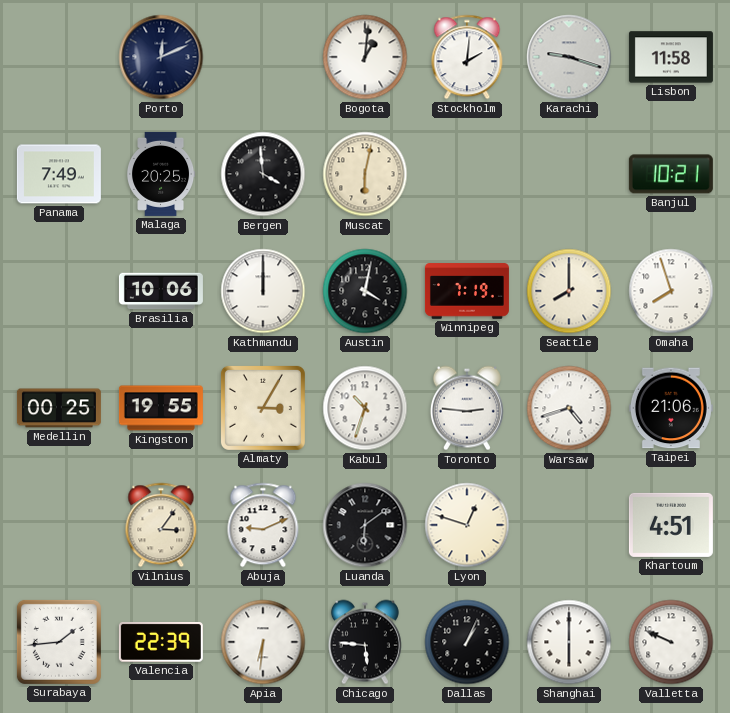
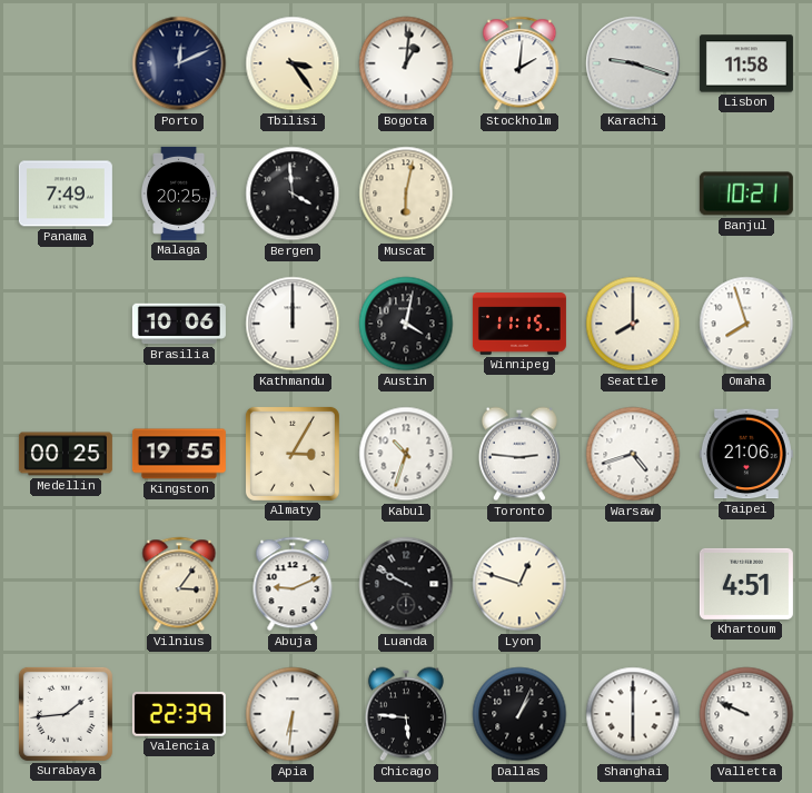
Tbilisi: none -> 3:24
Winnipeg: 7:19 -> 11:15
Luanda: 6:09 -> 9:50
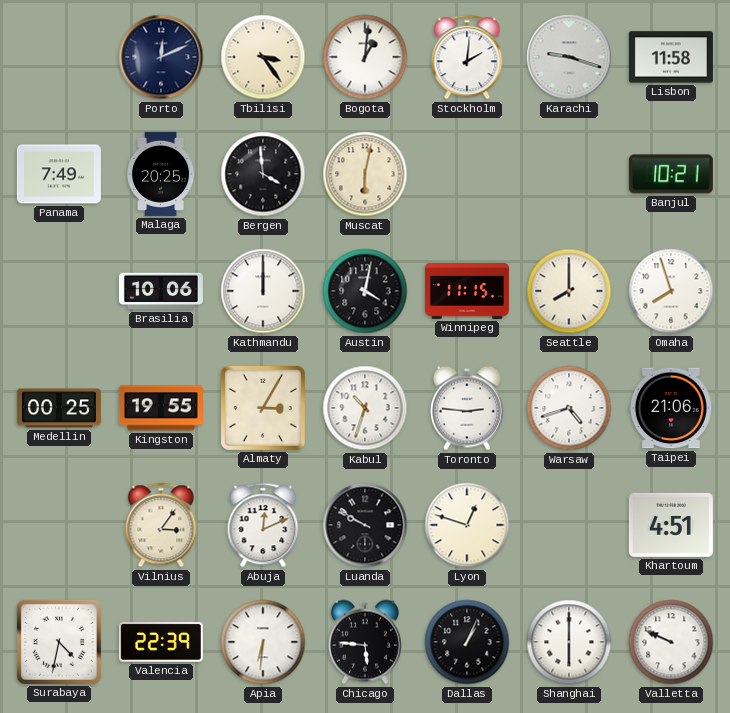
Abuja: 9:11 -> 12:11
Surabaya: 1:44 -> 4:32
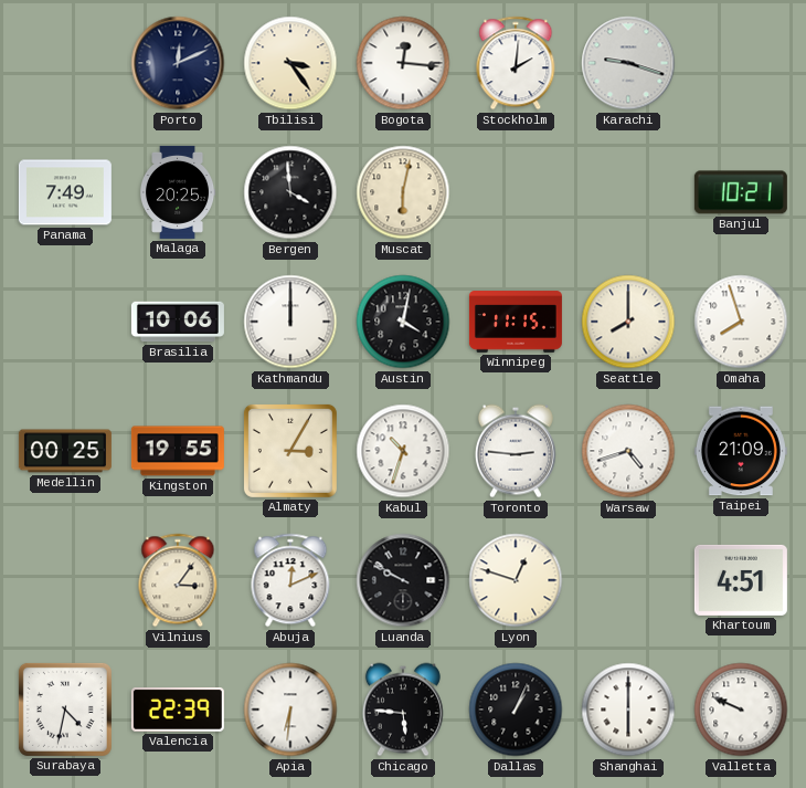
Bogota: 1:01 -> 12:16
Lisbon: 11:58 -> none
Taipei: 21:06 -> 21:09
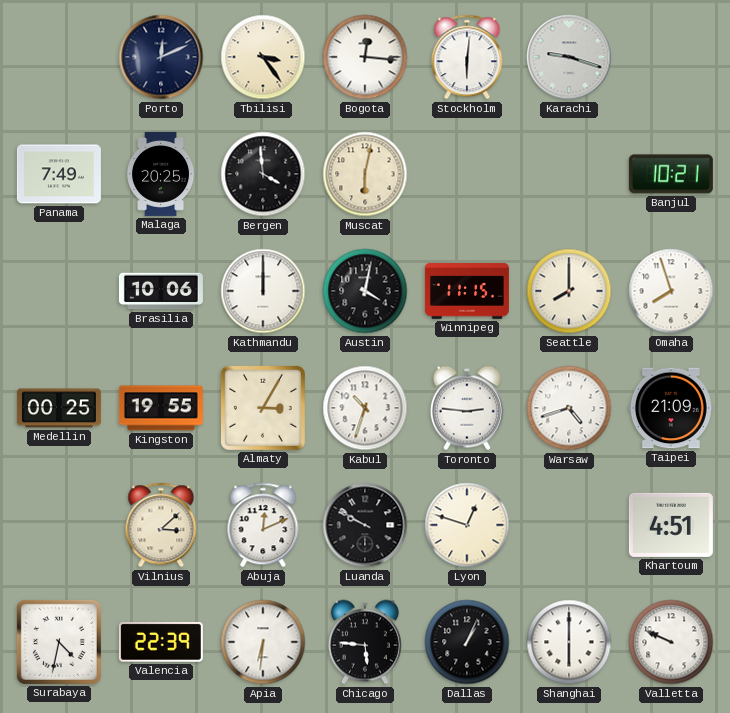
Stockholm: 2:01 -> 6:01
Vilnius: 3:06 -> 3:08
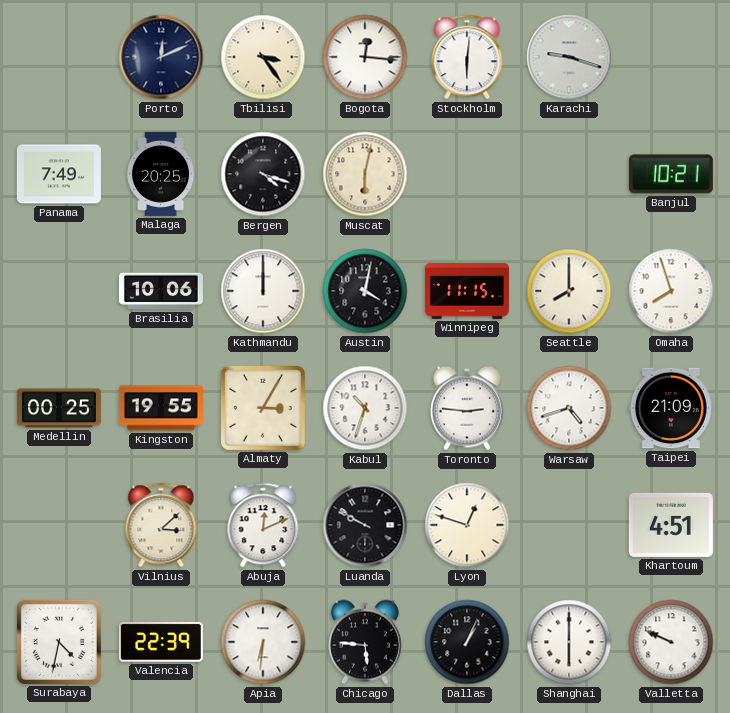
Bergen: 3:59 -> 4:18
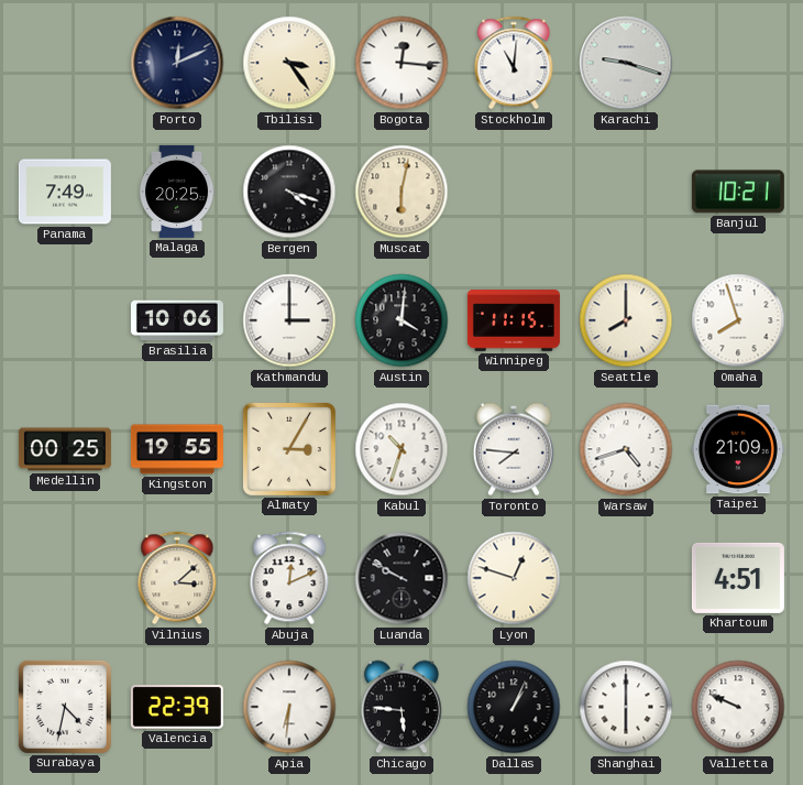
Stockholm: 6:01 -> 11:01
Kathmandu: 12:00 -> 3:00
Austin: 4:02 -> 4:01
Toronto: 2:46 -> 7:46
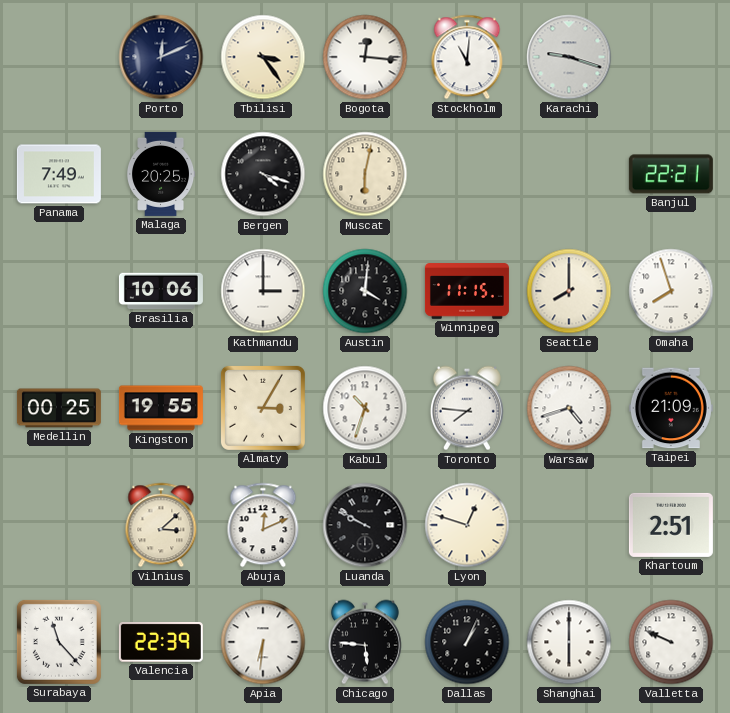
Banjul: 10:21 -> 22:21
Khartoum: 4:51 -> 2:51
Surabaya: 4:32 -> 11:23
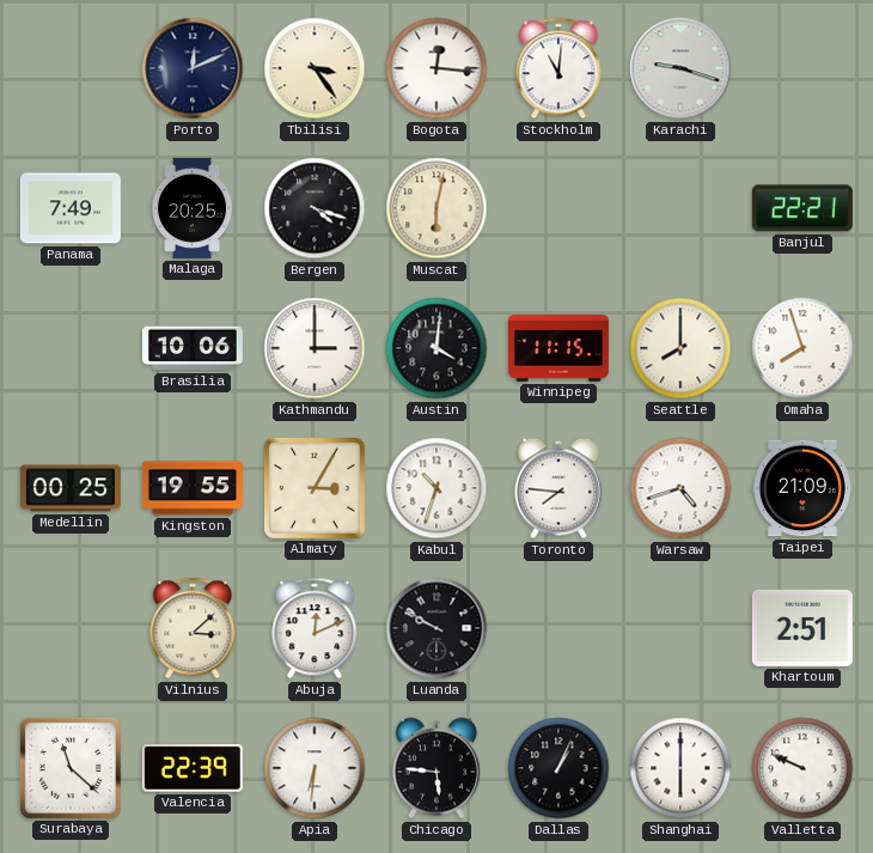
Lyon: 12:48 -> none
Surabaya: 11:23 -> 11:22
